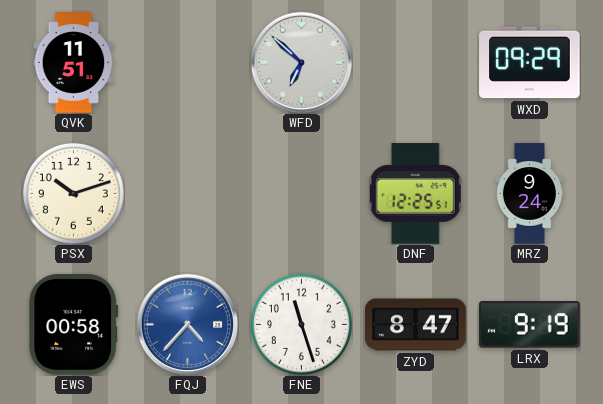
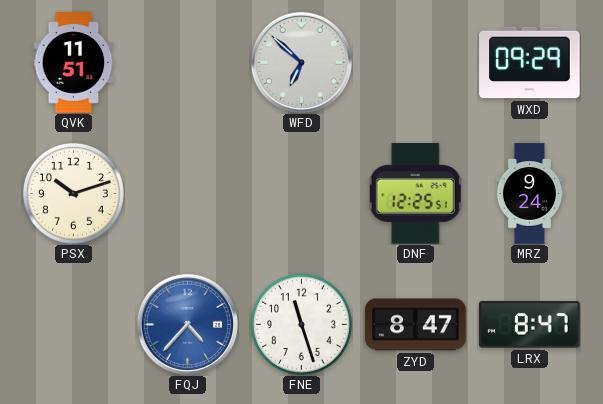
EWS: 00:58 -> none
LRX: 9:19 -> 8:47
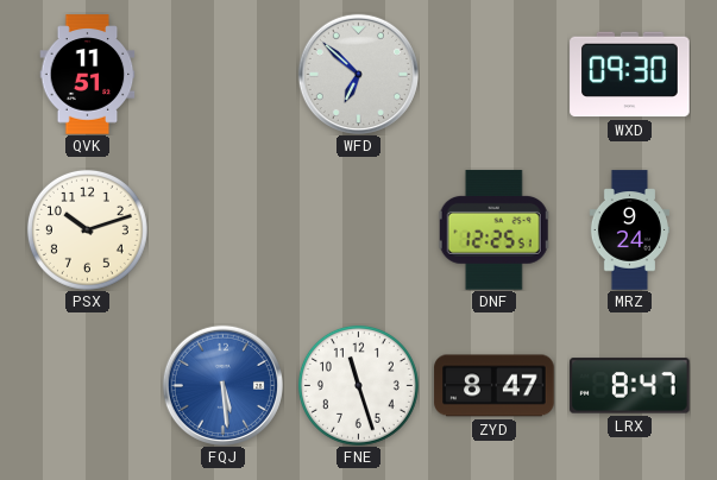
WXD: 09:29 -> 09:30
FQJ: 4:37 -> 5:29
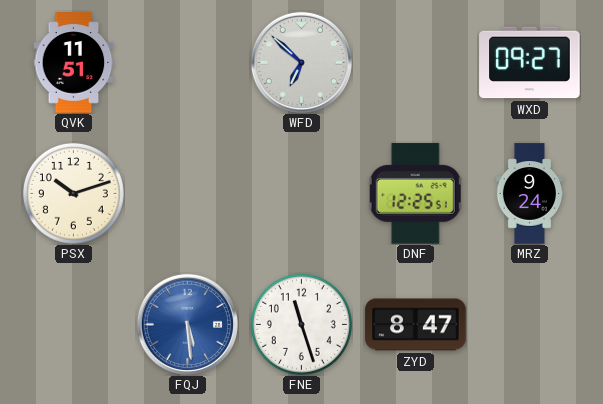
WXD: 09:30 -> 09:27
LRX: 8:47 -> none
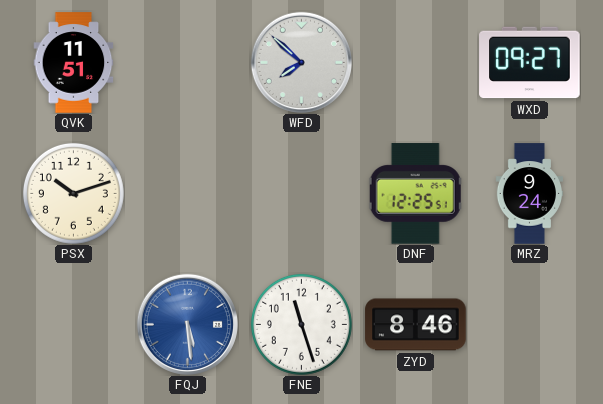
WFD: 6:52 -> 7:52
ZYD: 8:47 -> 8:46
